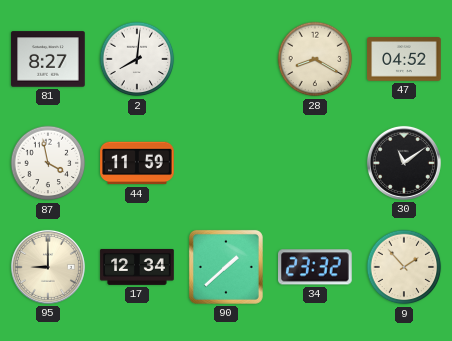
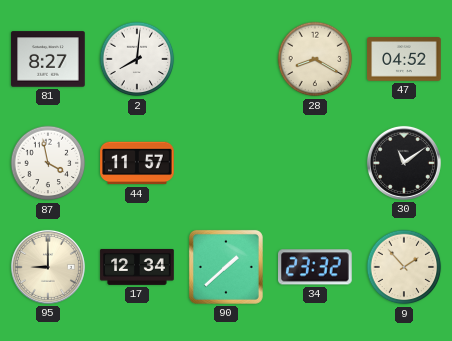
44: 11:59 -> 11:57
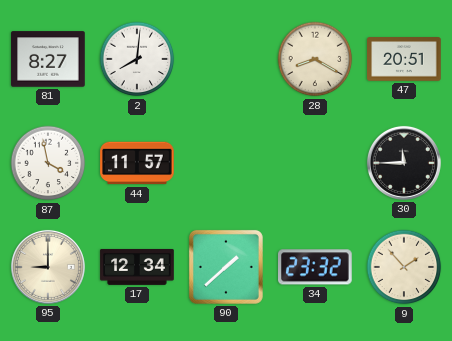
47: 04:52 -> 20:51
30: 11:09 -> 11:45
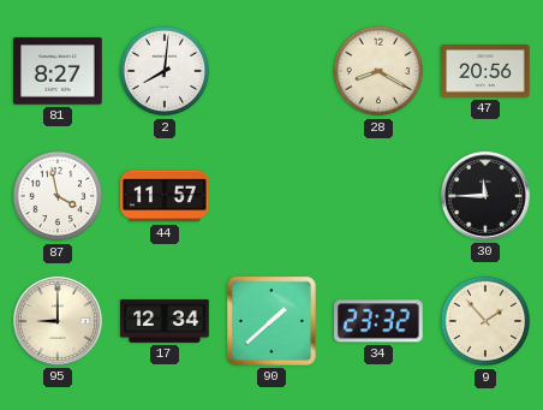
47: 20:51 -> 20:56
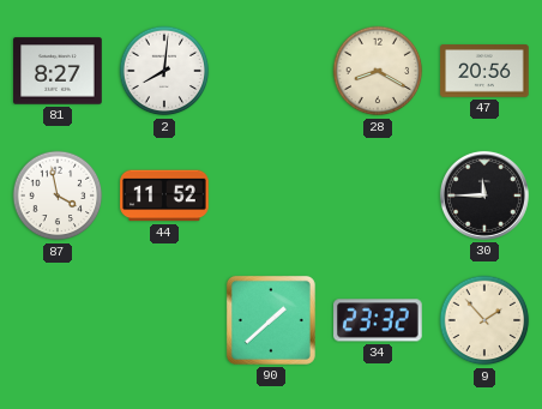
44: 11:57 -> 11:52
95: 9:00 -> none
17: 12:34 -> none
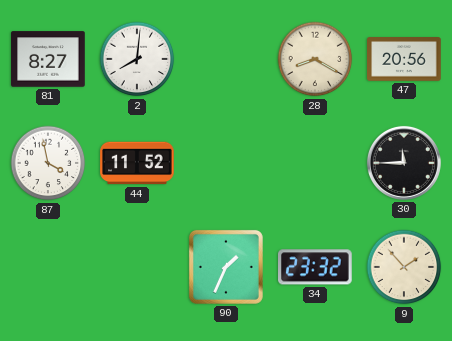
90: 1:38 -> 1:34
